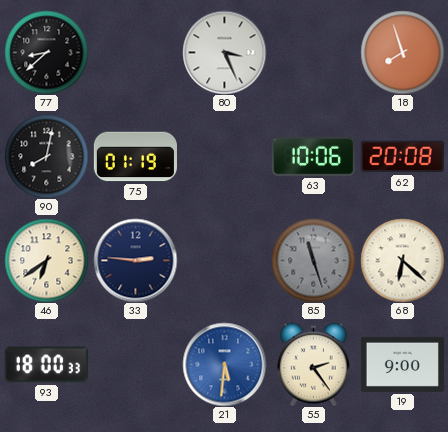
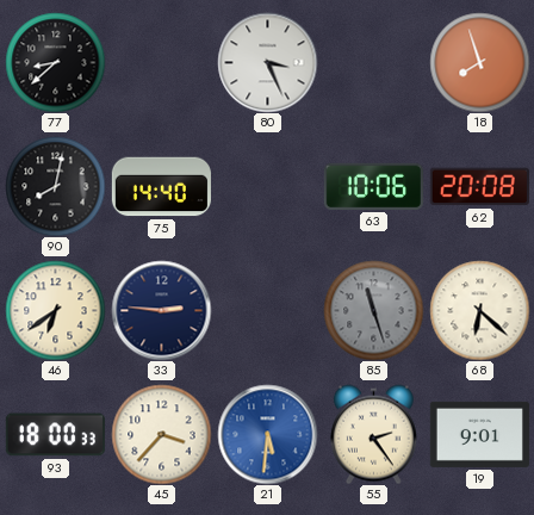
75: 01:19 -> 14:40
45: none -> 3:37
19: 9:00 -> 9:01
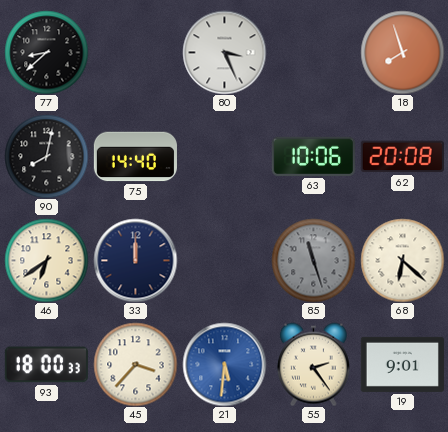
33: 2:46 -> 12:00
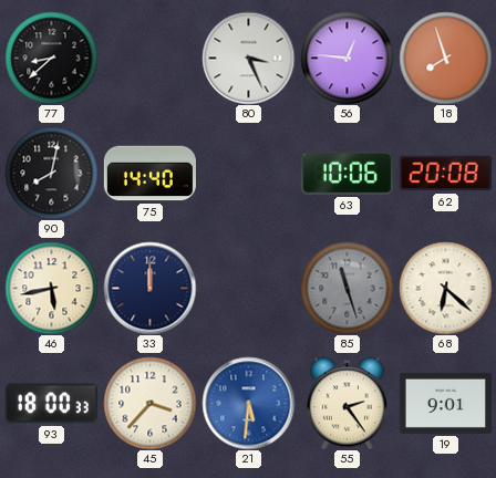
56: none -> 12:46
46: 6:39 -> 5:43
